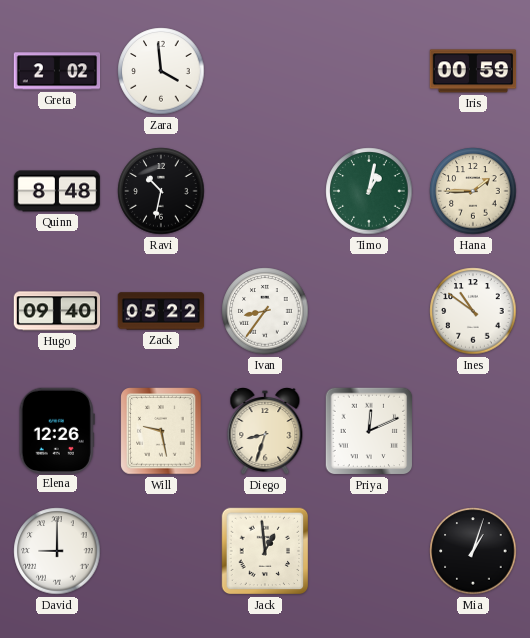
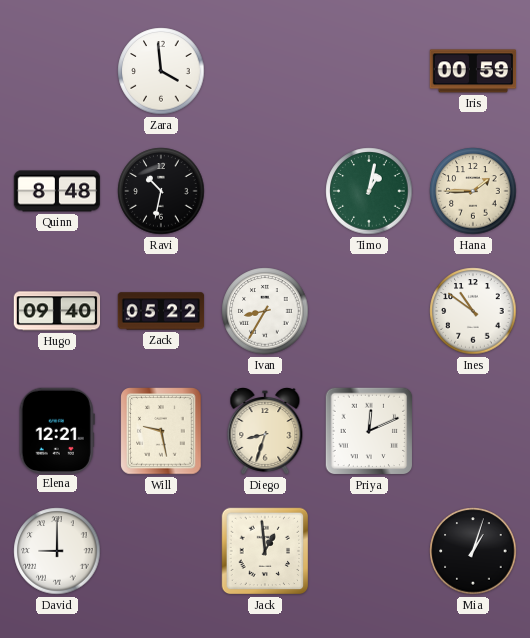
Greta: 2:02 -> none
Ivan: 8:36 -> 8:35
Elena: 12:26 -> 12:21
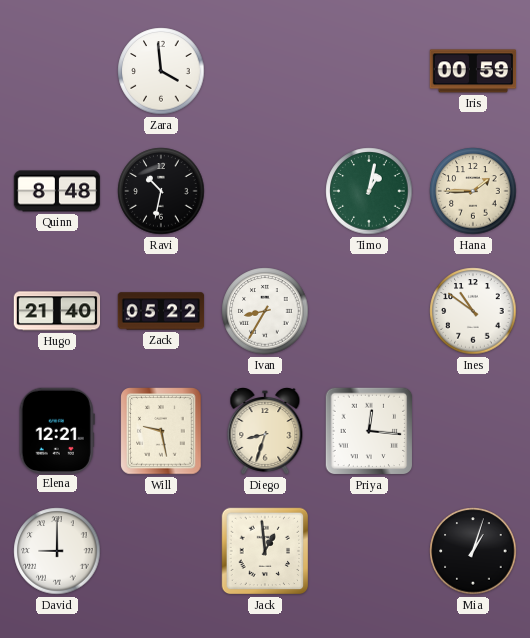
Hugo: 09:40 -> 21:40
Priya: 12:11 -> 12:16
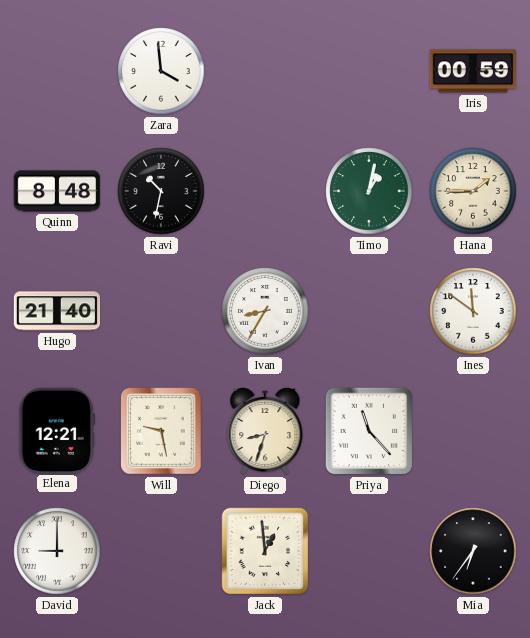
Zack: 05:22 -> none
Ines: 10:51 -> 11:51
Priya: 12:16 -> 11:23
Mia: 1:03 -> 6:36
